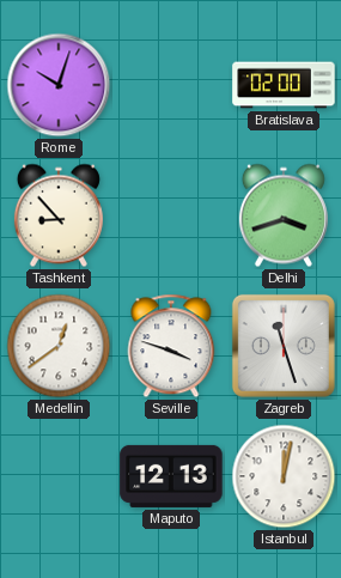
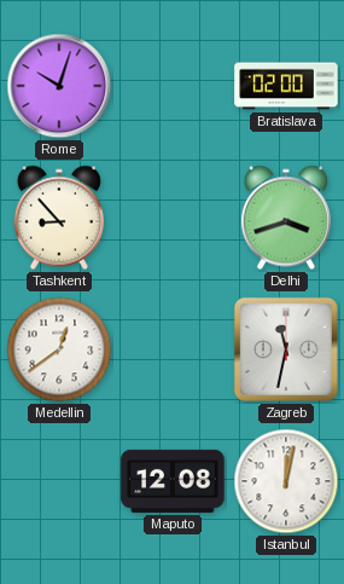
Seville: 3:48 -> none
Zagreb: 11:27 -> 11:32
Maputo: 12:13 -> 12:08
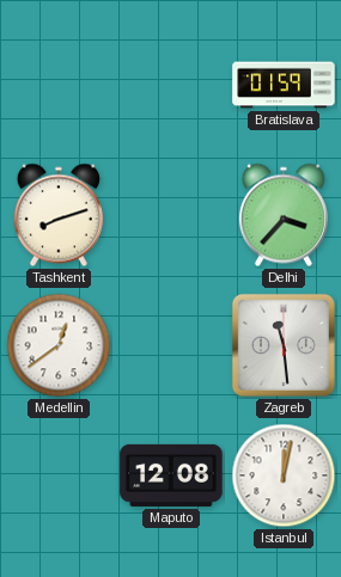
Rome: 10:03 -> none
Bratislava: 02:00 -> 01:59
Tashkent: 8:53 -> 8:12
Delhi: 3:42 -> 3:37
Zagreb: 11:32 -> 11:29
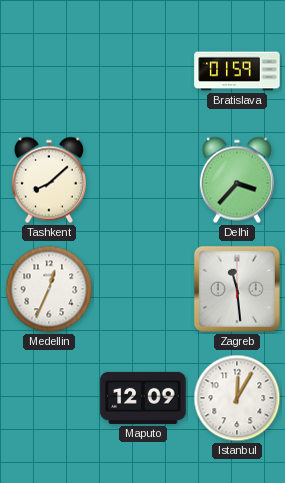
Tashkent: 8:12 -> 8:08
Medellin: 12:39 -> 12:34
Maputo: 12:08 -> 12:09
Istanbul: 12:02 -> 12:05
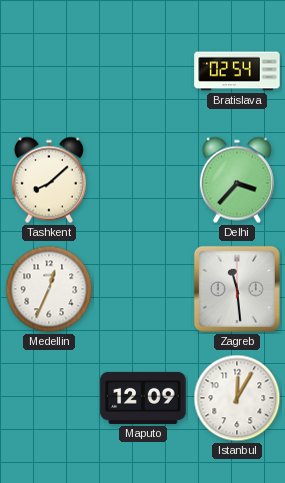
Bratislava: 01:59 -> 02:54
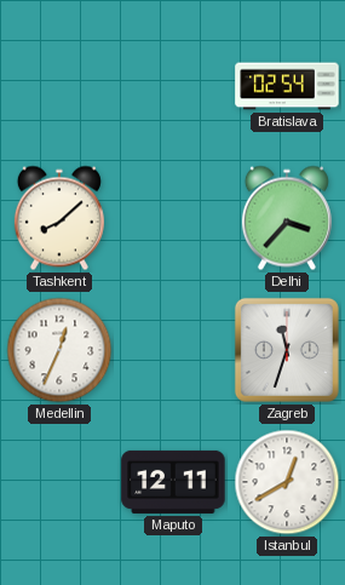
Zagreb: 11:29 -> 11:33
Maputo: 12:09 -> 12:11
Istanbul: 12:05 -> 12:40
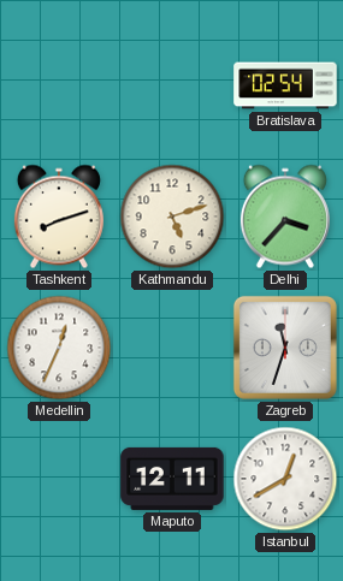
Tashkent: 8:08 -> 8:12
Kathmandu: none -> 5:12
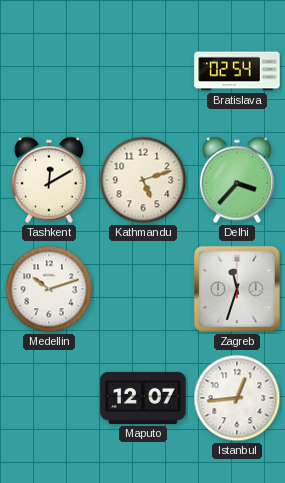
Tashkent: 8:12 -> 12:10
Medellin: 12:34 -> 10:12
Maputo: 12:11 -> 12:07
Istanbul: 12:40 -> 12:44
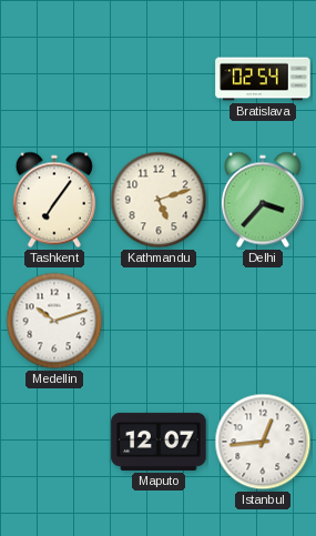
Tashkent: 12:10 -> 7:06
Zagreb: 11:33 -> none
